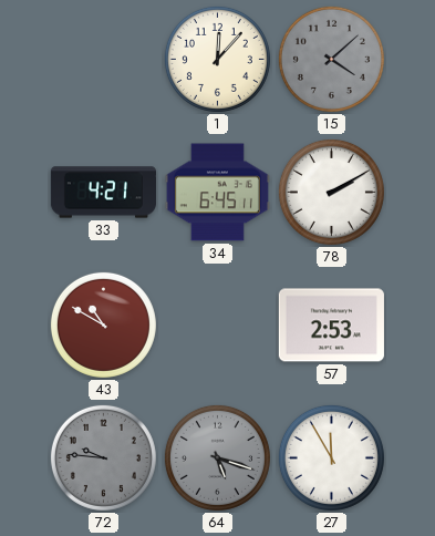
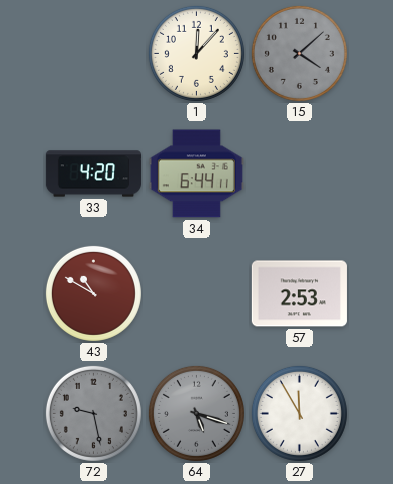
33: 4:21 -> 4:20
34: 6:45 -> 6:44
78: 2:10 -> none
72: 9:46 -> 9:28
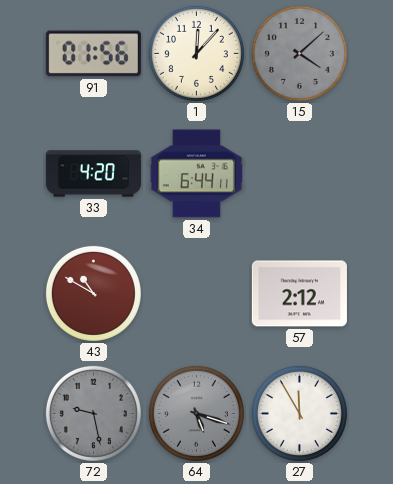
91: none -> 01:56
57: 2:53 -> 2:12
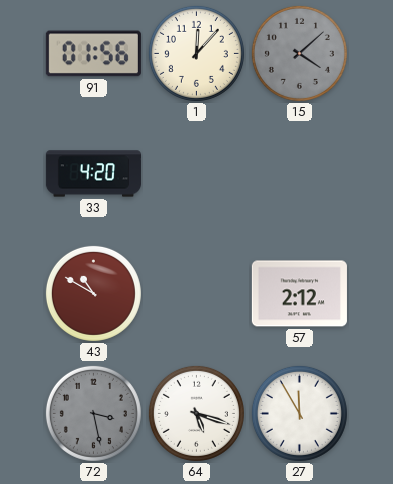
34: 6:44 -> none
72: 9:28 -> 3:28
64 dial: grey -> white
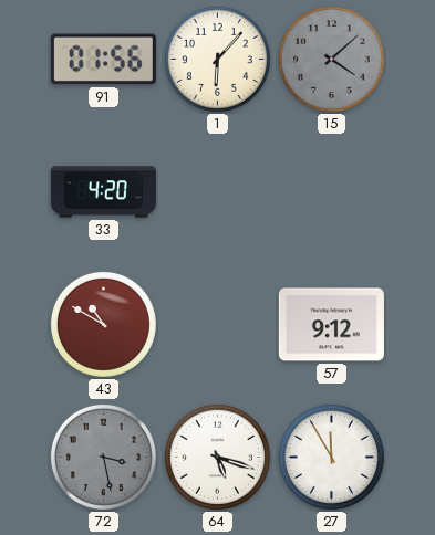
1: 12:07 -> 6:07
57: 2:12 -> 9:12
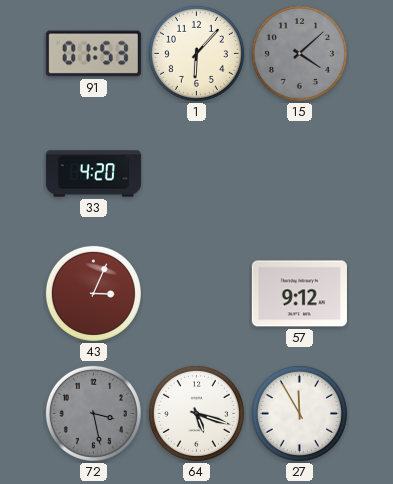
91: 01:56 -> 01:53
43: 10:50 -> 3:04
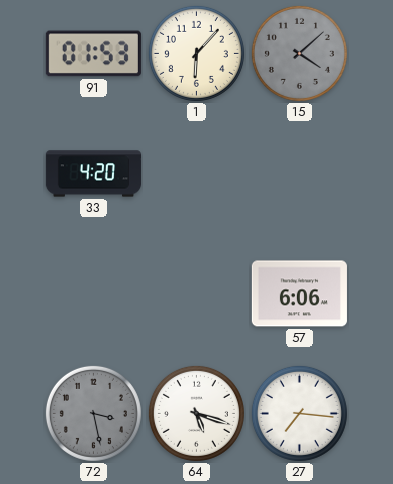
43: 3:04 -> none
57: 9:12 -> 6:06
27: 11:55 -> 7:16
